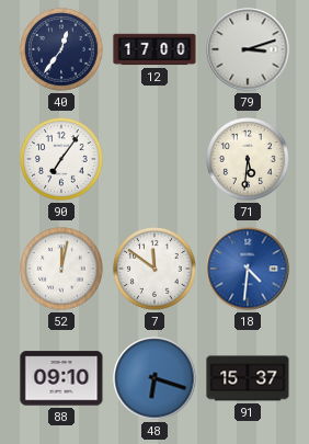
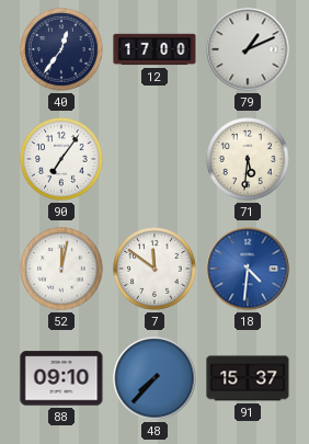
79: 3:12 -> 1:11
48: 6:18 -> 7:37
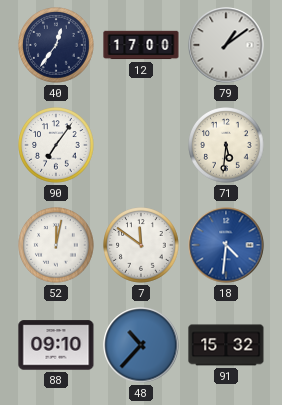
79: 1:11 -> 1:09
48: 7:37 -> 10:37
91: 15:37 -> 15:32
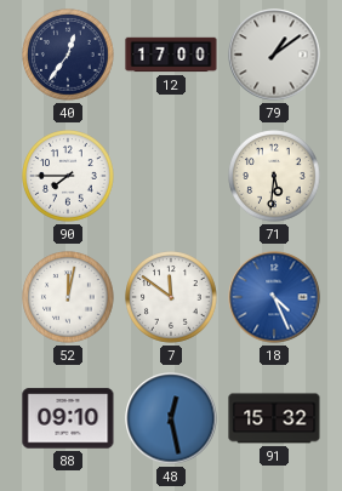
90: 7:06 -> 7:45
18: 4:31 -> 4:26
48: 10:37 -> 12:28
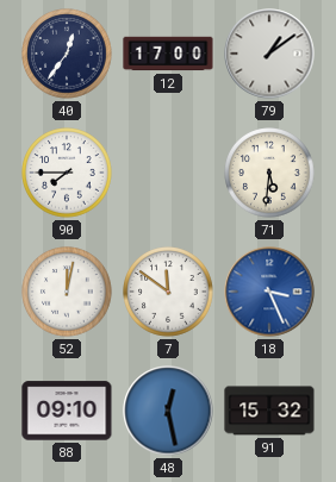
18: 4:26 -> 3:26
